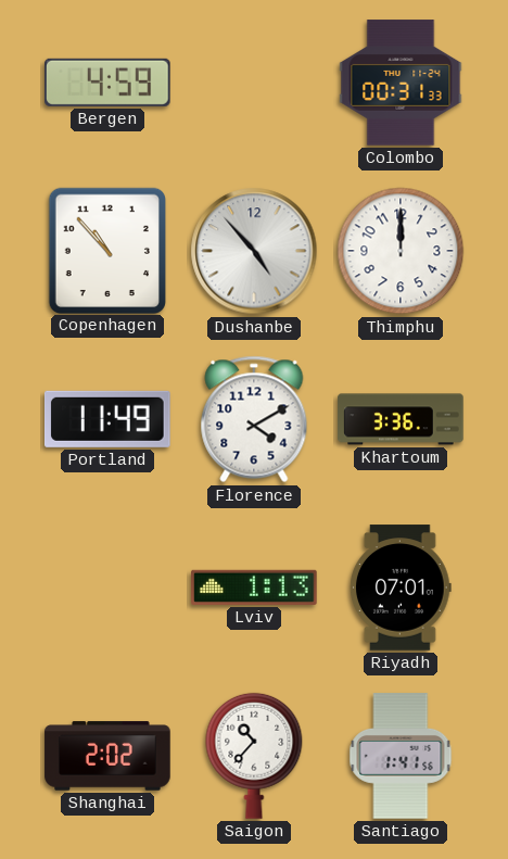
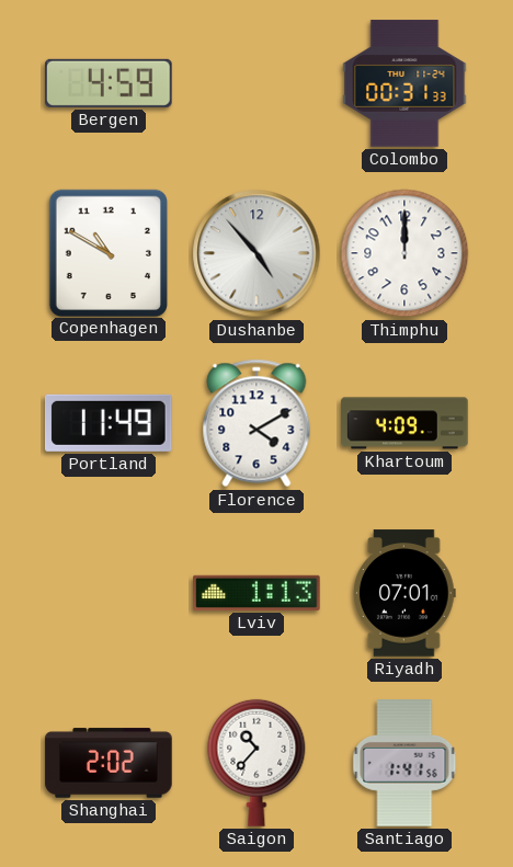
Copenhagen: 10:53 -> 10:50
Khartoum: 3:36 -> 4:09
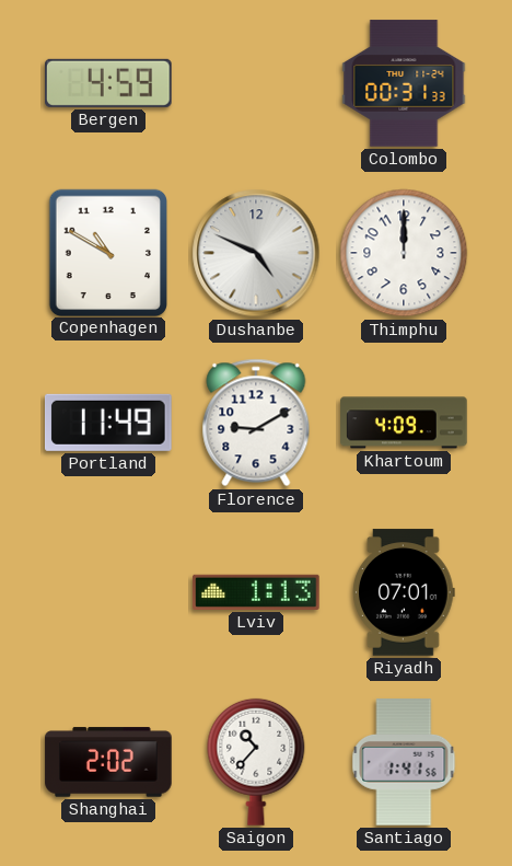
Dushanbe: 4:53 -> 4:49
Florence: 4:10 -> 9:10
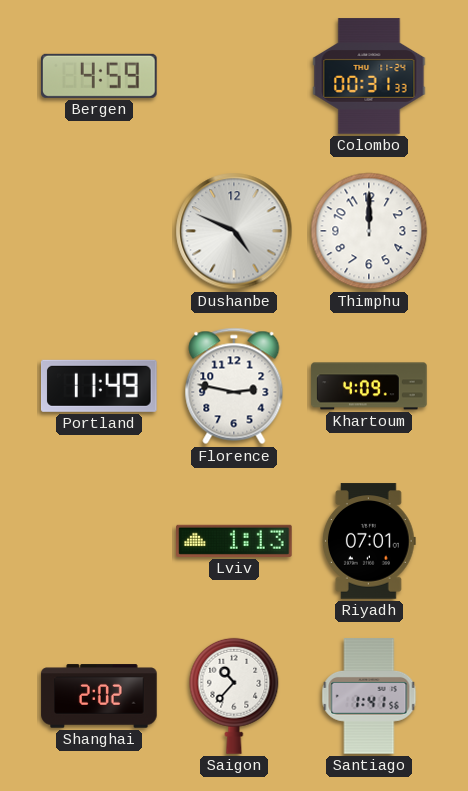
Copenhagen: 10:50 -> none
Florence: 9:10 -> 2:47
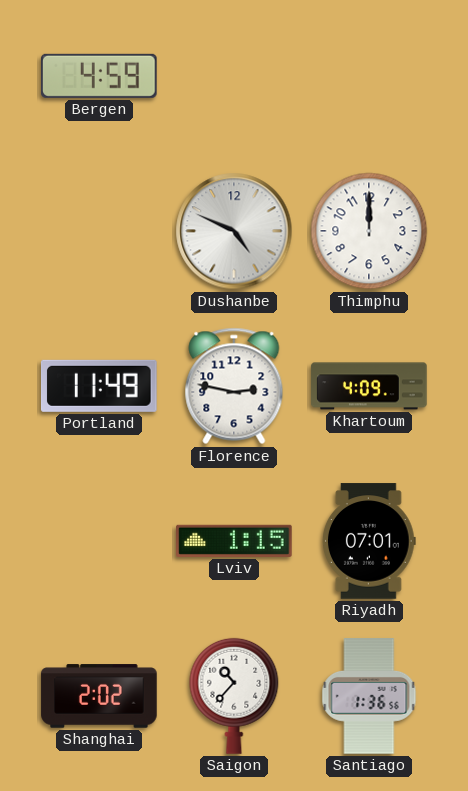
Colombo: 00:31 -> none
Lviv: 1:13 -> 1:15
Santiago: 1:41 -> 1:36
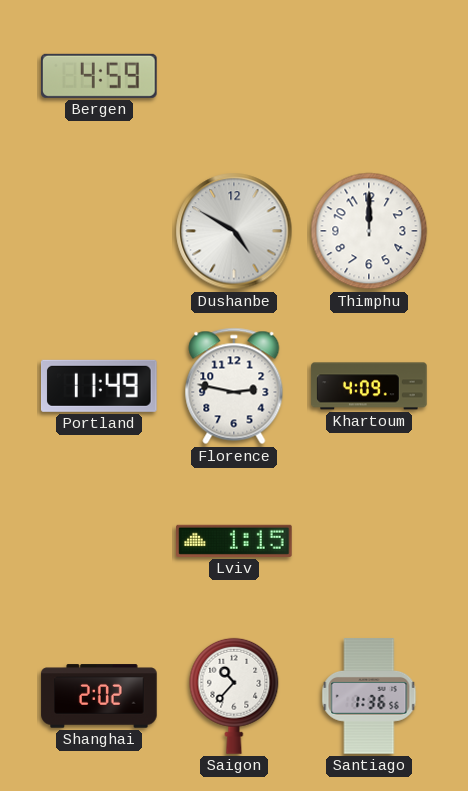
Dushanbe: 4:49 -> 4:50
Riyadh: 07:01 -> none
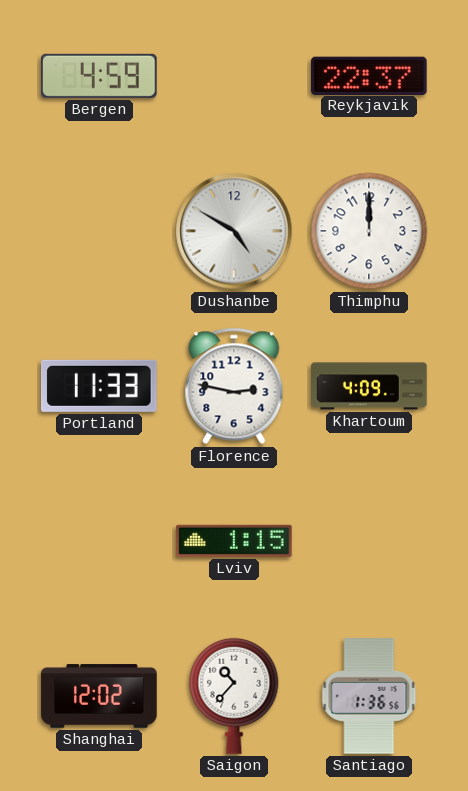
Reykjavik: none -> 22:37
Portland: 11:49 -> 11:33
Shanghai: 2:02 -> 12:02
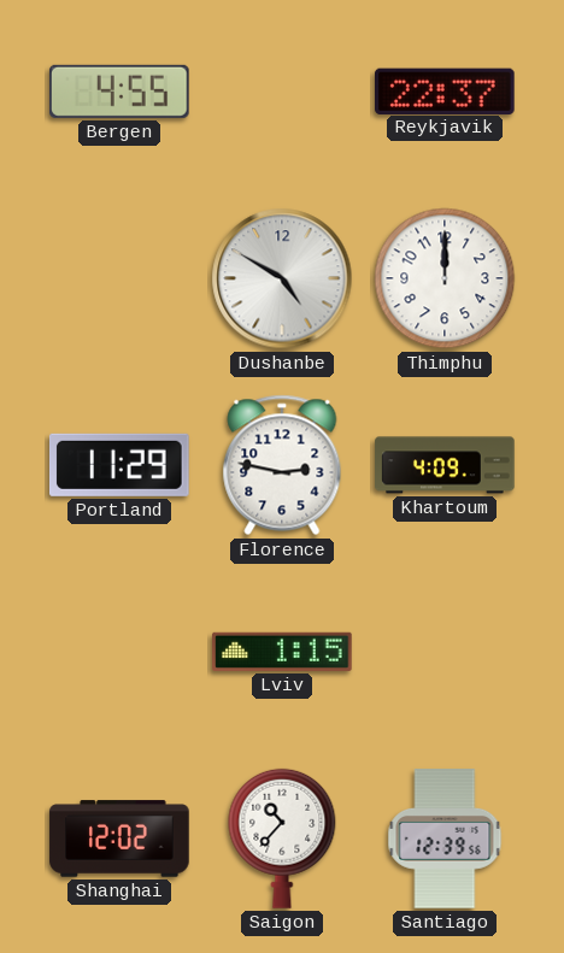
Bergen: 4:59 -> 4:55
Portland: 11:33 -> 11:29
Santiago: 1:36 -> 12:39
